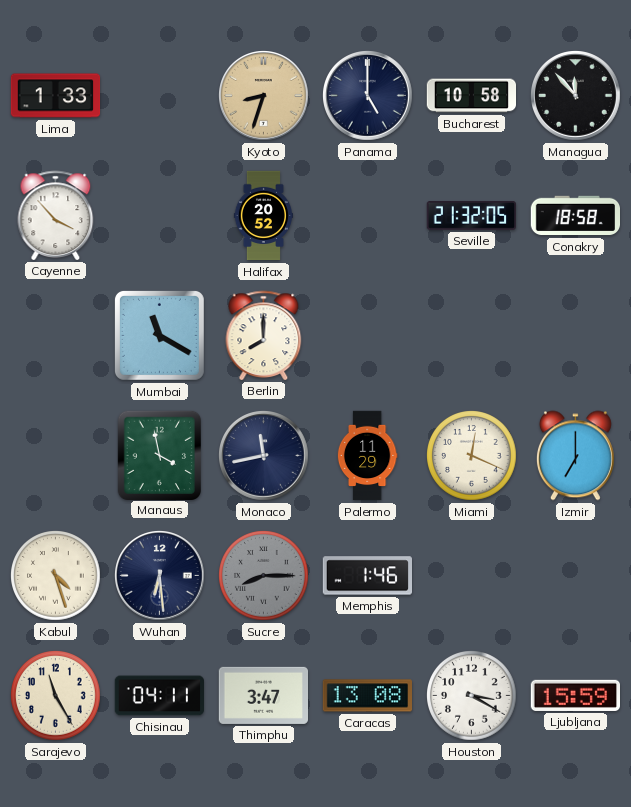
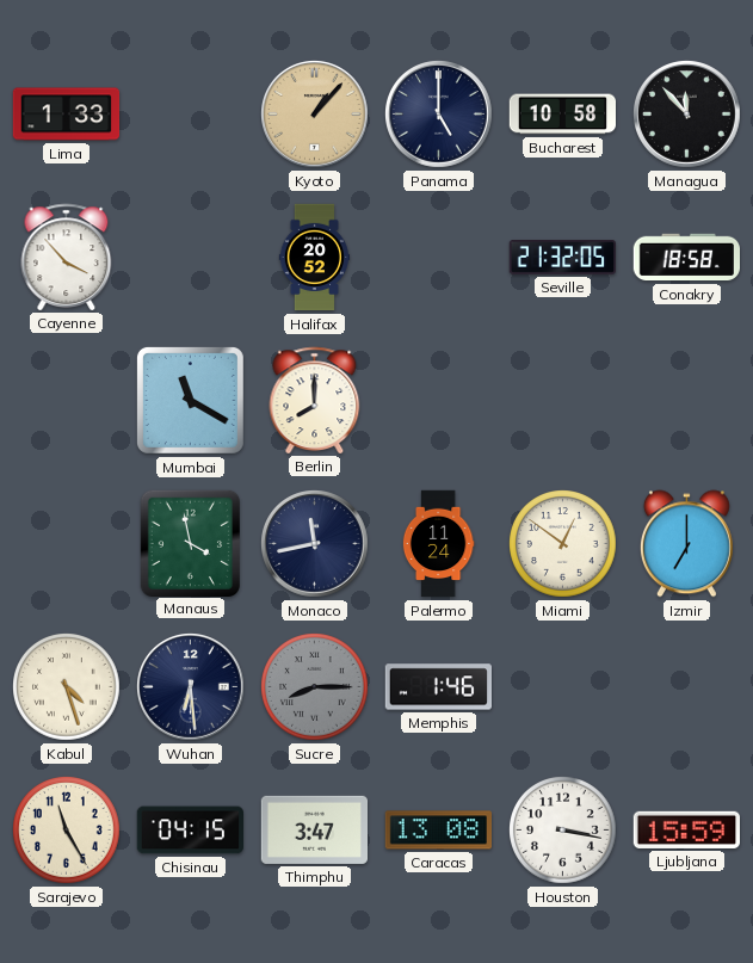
Kyoto: 8:33 -> 1:07
Palermo: 11:29 -> 11:24
Miami: 12:19 -> 12:51
Chisinau: 04:11 -> 04:15
Houston: 3:20 -> 3:17
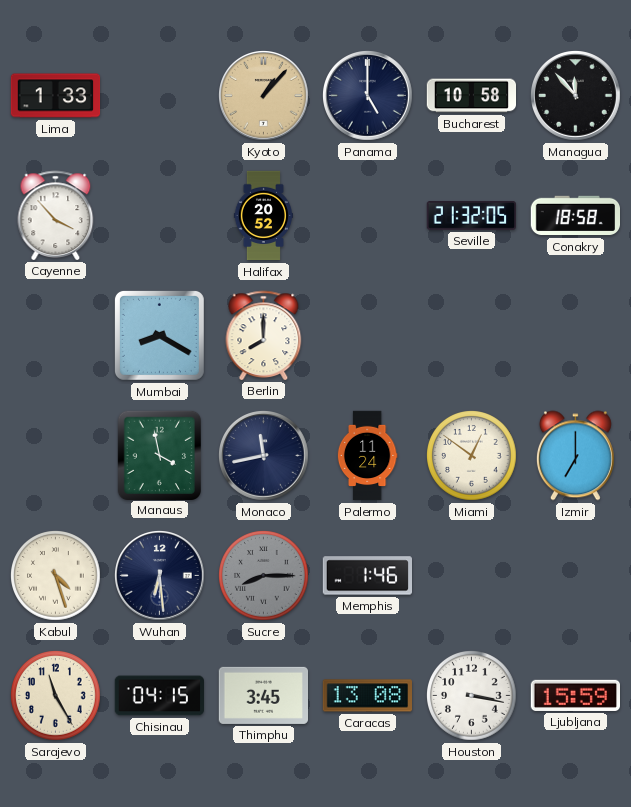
Mumbai: 11:20 -> 8:20
Thimphu: 3:47 -> 3:45
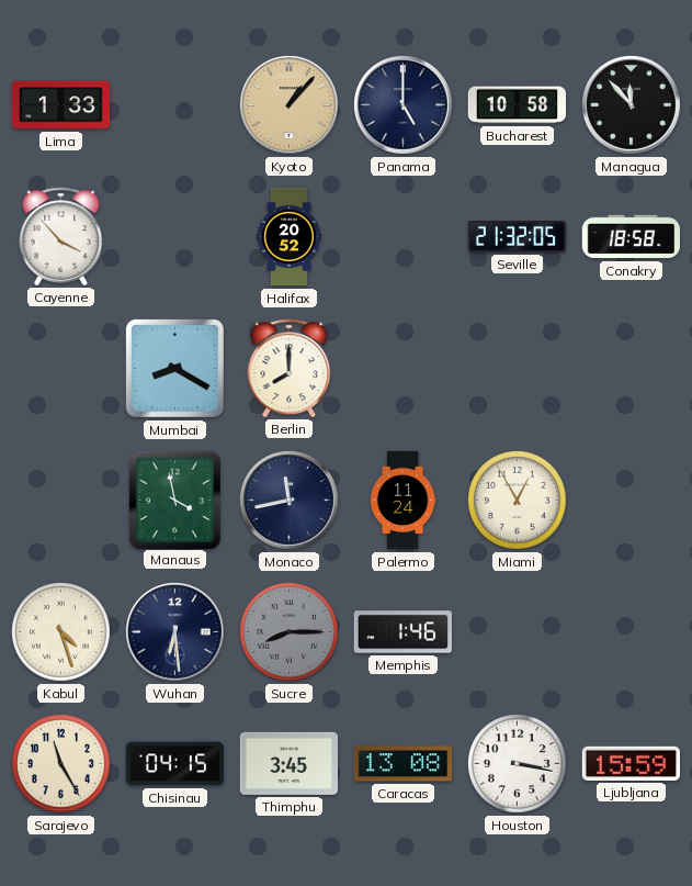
Miami: 12:51 -> 12:55
Izmir: 7:00 -> none
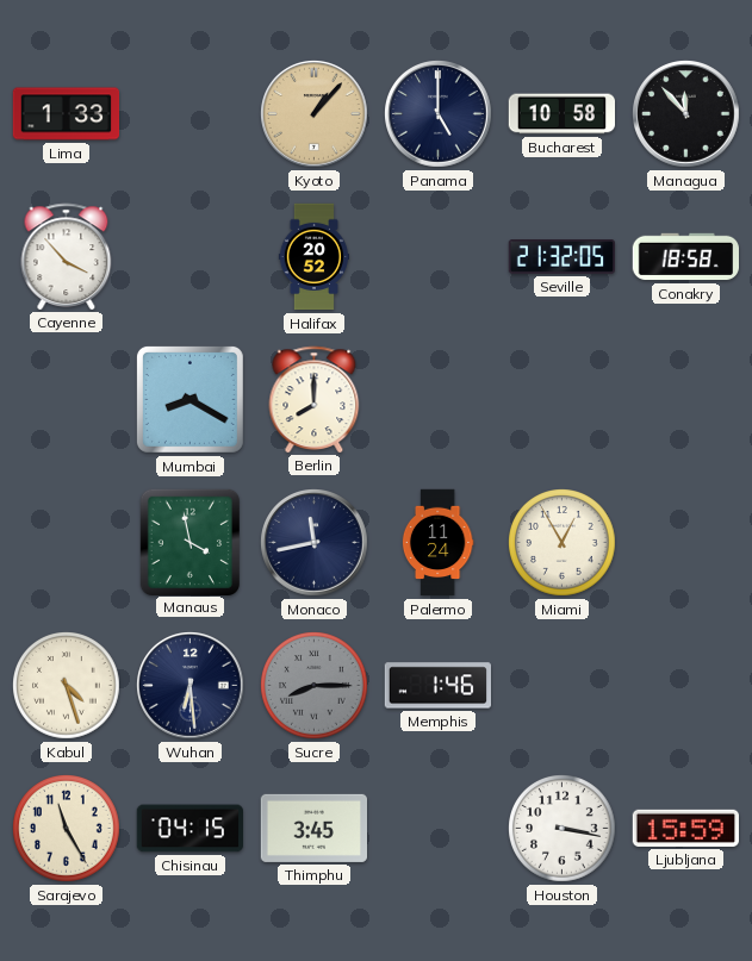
Caracas: 13:08 -> none
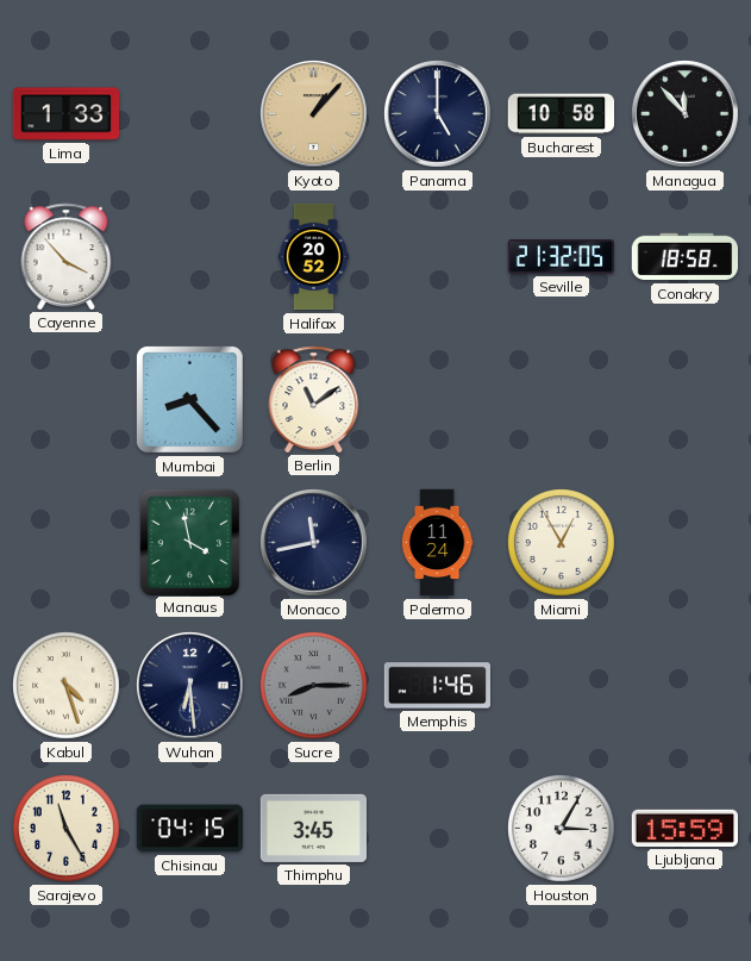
Mumbai: 8:20 -> 8:23
Berlin: 8:00 -> 11:09
Houston: 3:17 -> 3:05
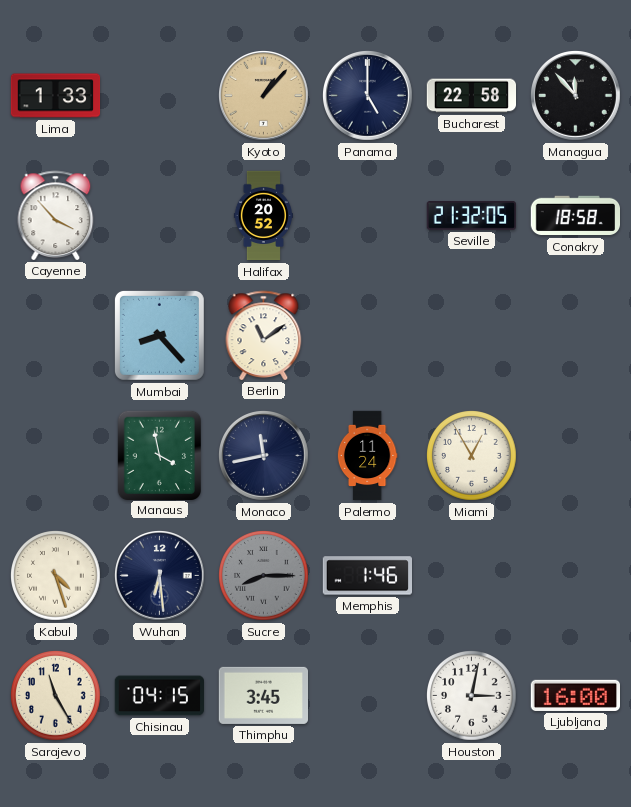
Bucharest: 10:58 -> 22:58
Houston: 3:05 -> 3:02
Ljubljana: 15:59 -> 16:00
